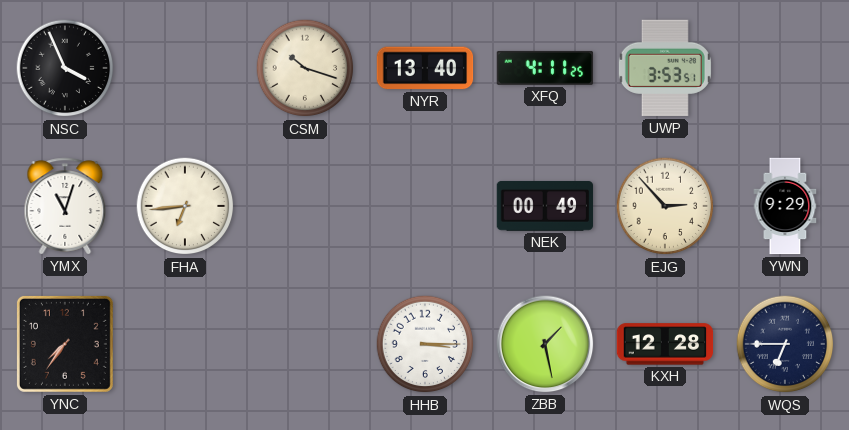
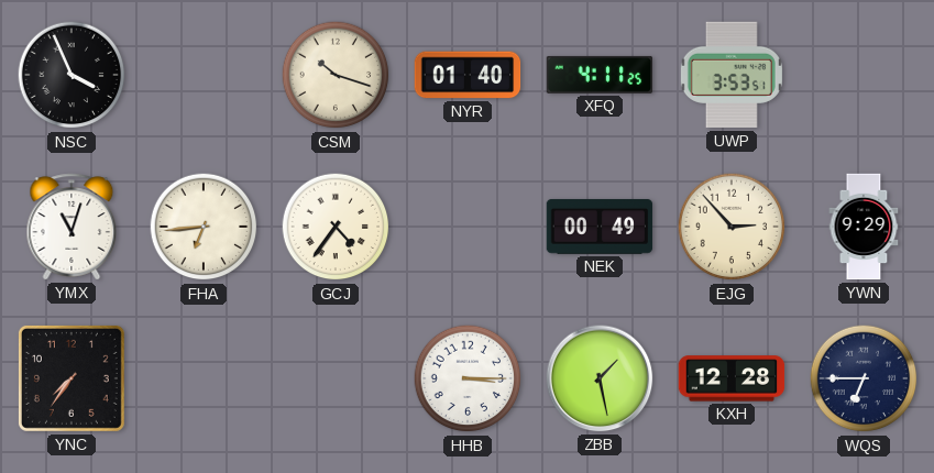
NYR: 13:40 -> 01:40
GCJ: none -> 4:36
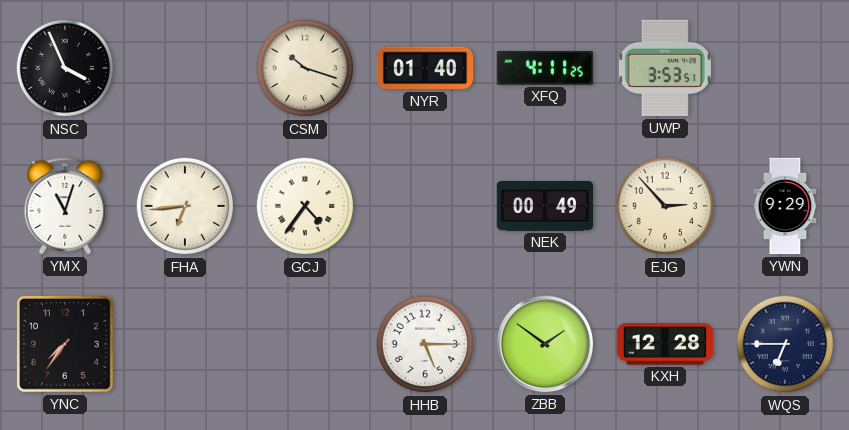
HHB: 3:15 -> 5:15
ZBB: 1:28 -> 1:51
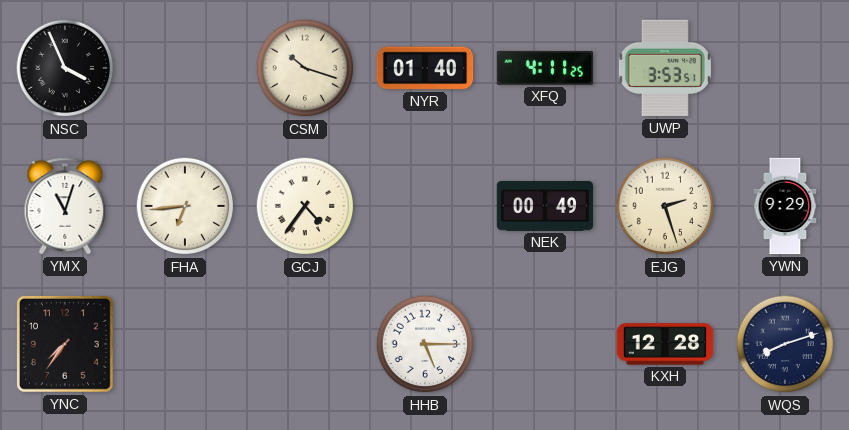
EJG: 2:53 -> 2:27
ZBB: 1:51 -> none
WQS: 6:45 -> 8:12
